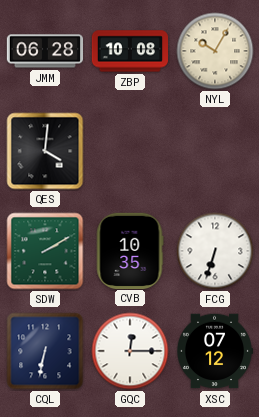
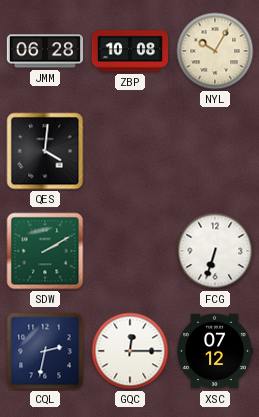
CVB: 10:35 -> none
CQL: 6:32 -> 2:32
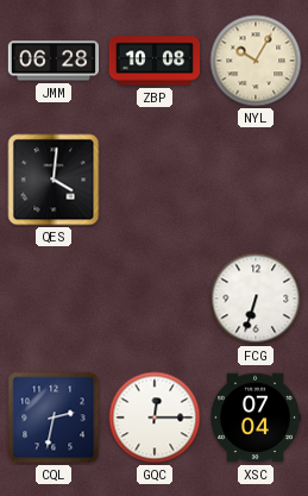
SDW: 2:10 -> none
XSC: 07:12 -> 07:04
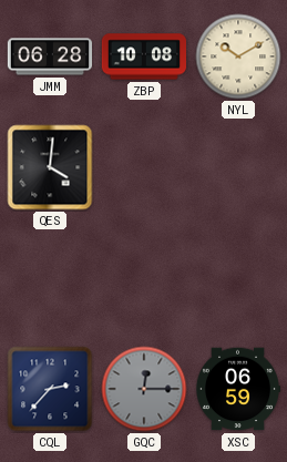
NYL: 10:05 -> 10:10
FCG: 6:33 -> none
CQL: 2:32 -> 2:37
GQC dial: white -> grey
XSC: 07:04 -> 06:59
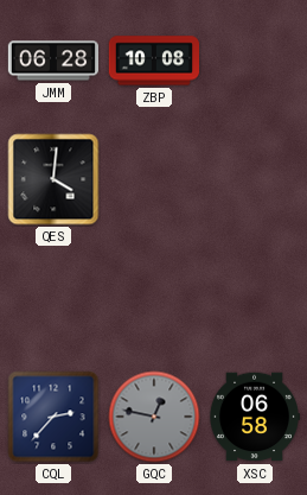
NYL: 10:10 -> none
GQC: 12:15 -> 12:47
XSC: 06:59 -> 06:58
